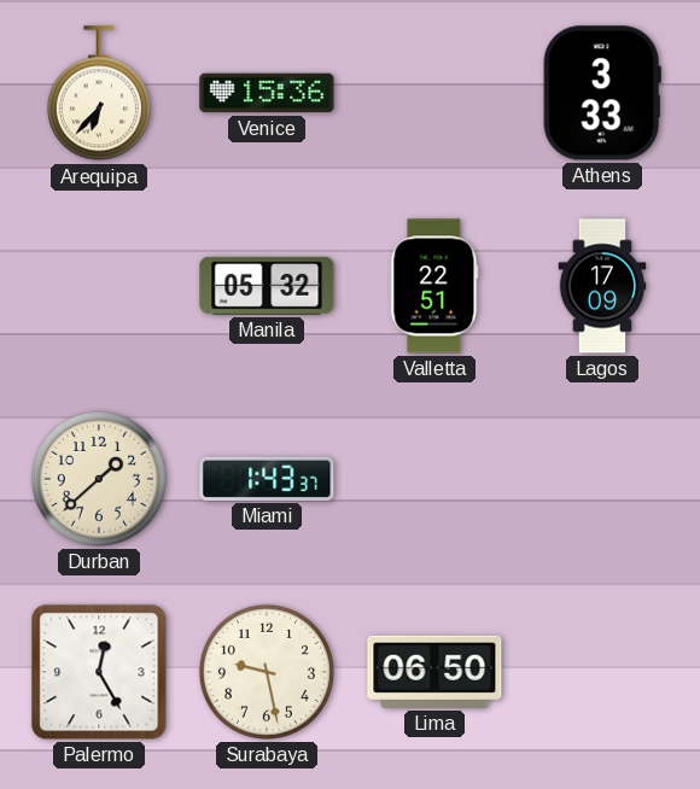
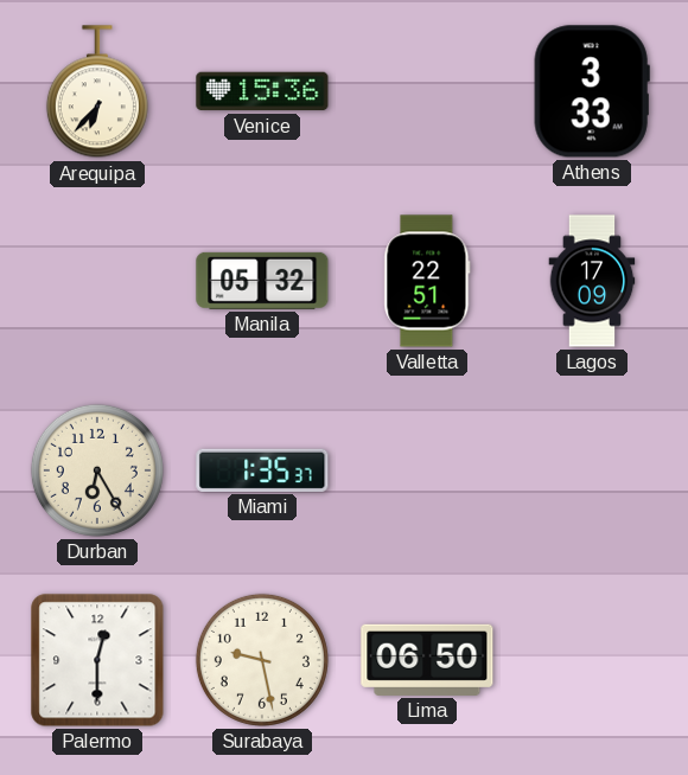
Durban: 1:38 -> 6:25
Miami: 1:43 -> 1:35
Palermo: 12:25 -> 12:30
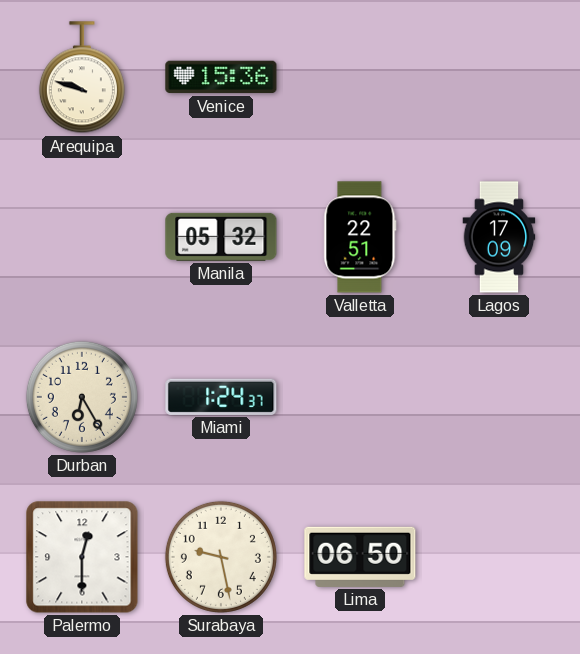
Arequipa: 6:37 -> 9:48
Athens: 3:33 -> none
Miami: 1:35 -> 1:24
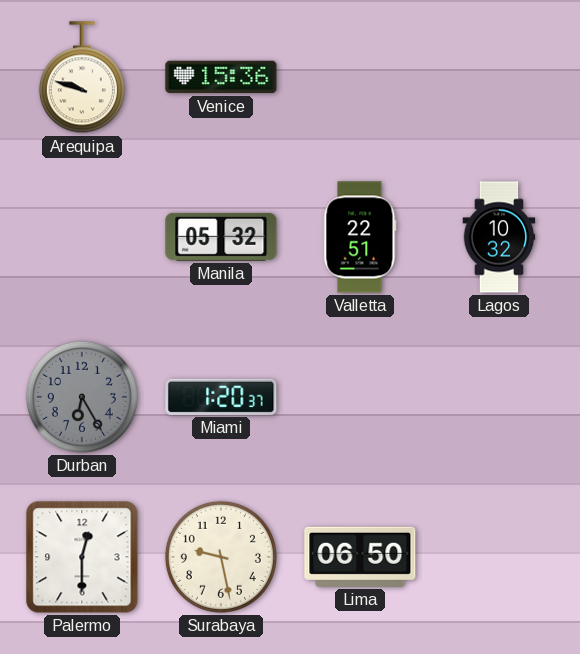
Lagos: 17:09 -> 10:32
Durban dial: cream -> grey
Miami: 1:24 -> 1:20
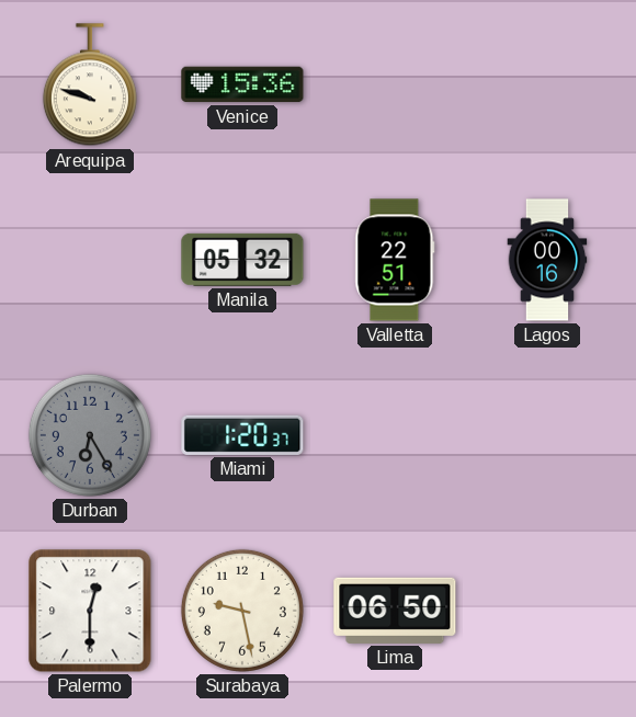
Lagos: 10:32 -> 00:16
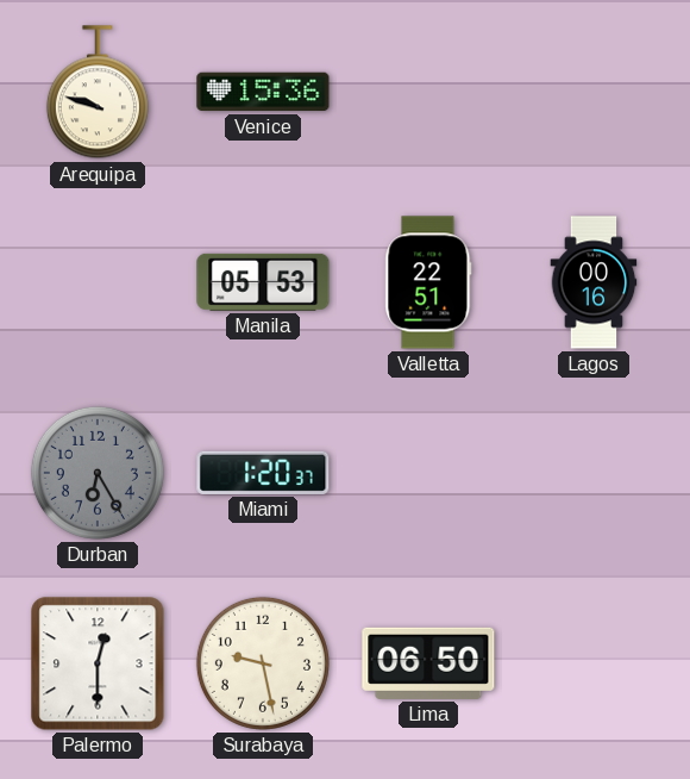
Manila: 05:32 -> 05:53
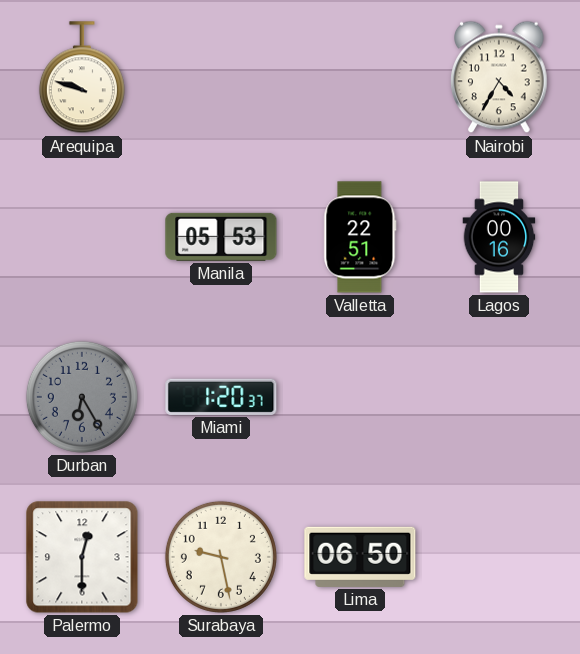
Venice: 15:36 -> none
Nairobi: none -> 4:35
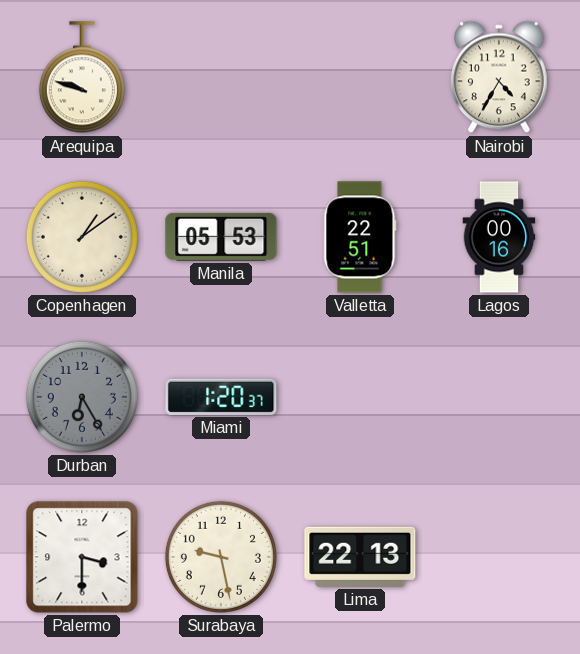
Copenhagen: none -> 1:09
Palermo: 12:30 -> 3:30
Lima: 06:50 -> 22:13
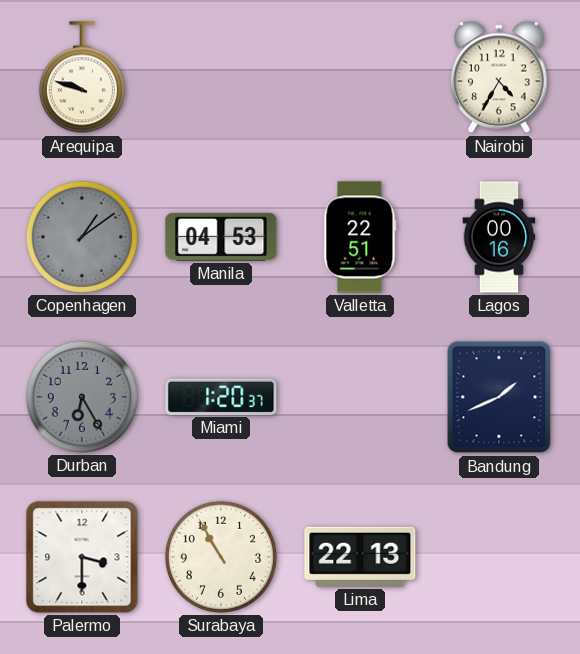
Copenhagen dial: cream -> grey
Manila: 05:53 -> 04:53
Bandung: none -> 1:41
Surabaya: 9:28 -> 10:55
